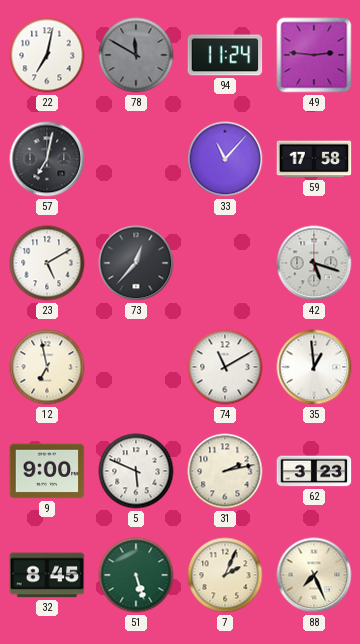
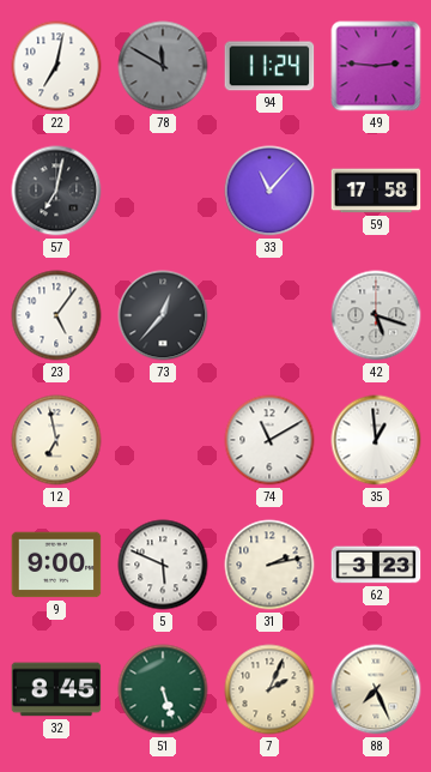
23: 5:10 -> 5:06
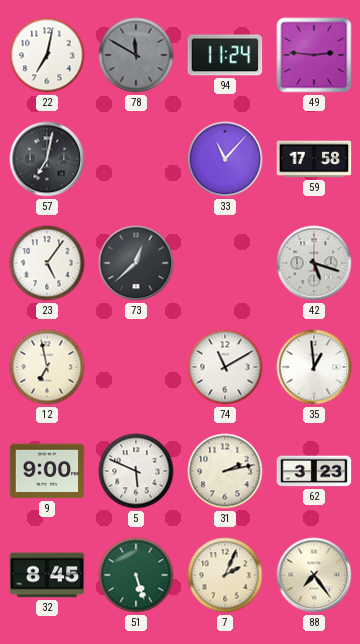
73: 12:37 -> 12:38
88: 7:26 -> 7:24
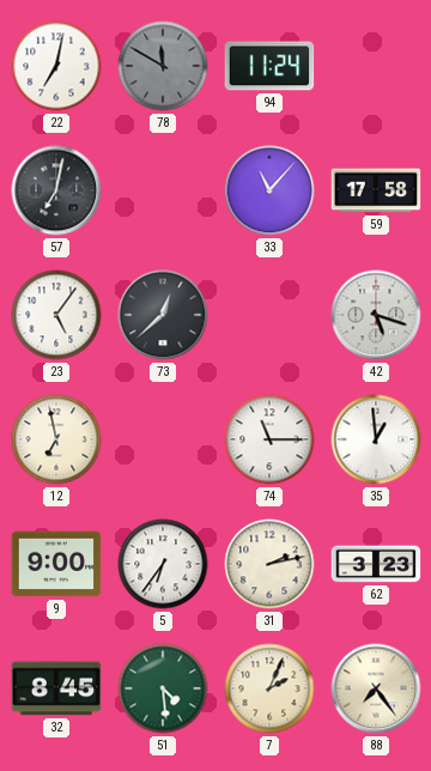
49: 2:46 -> none
74: 11:10 -> 11:15
5: 5:49 -> 6:36
51: 5:27 -> 4:29
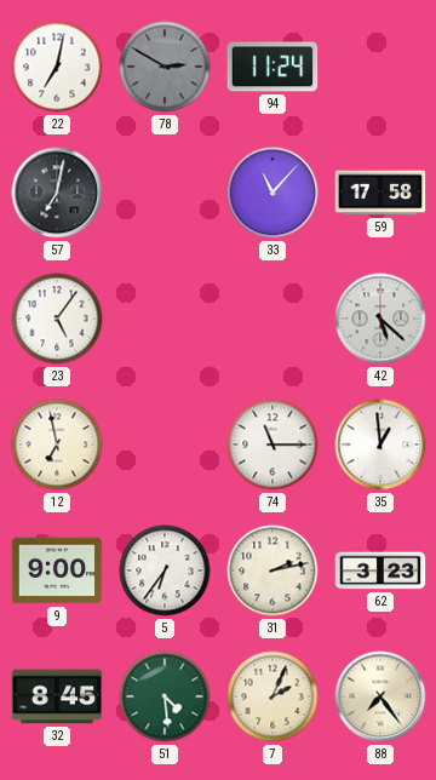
78: 11:50 -> 2:50
73: 12:38 -> none
42: 5:18 -> 5:22
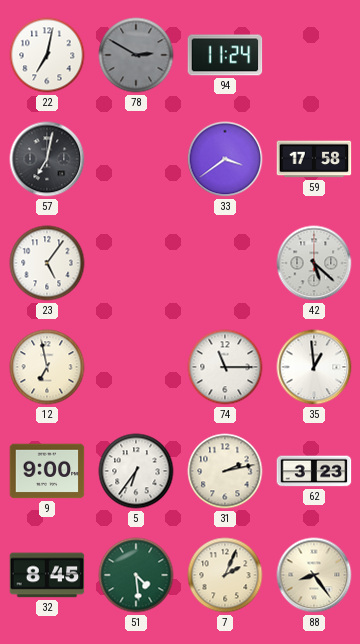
33: 11:07 -> 3:39
88: 7:24 -> 8:24
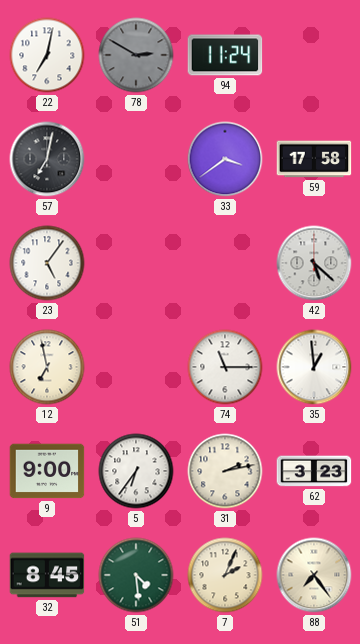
88: 8:24 -> 7:24
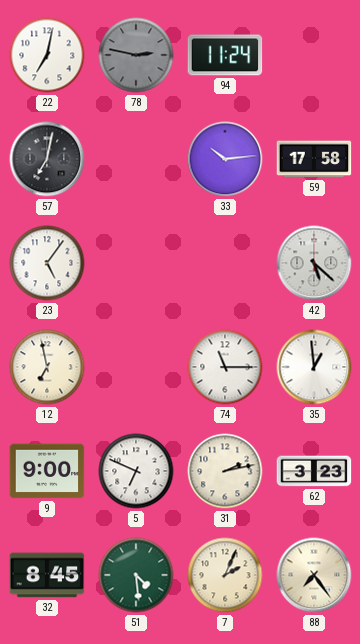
78: 2:50 -> 2:47
33: 3:39 -> 10:14
5: 6:36 -> 6:49
